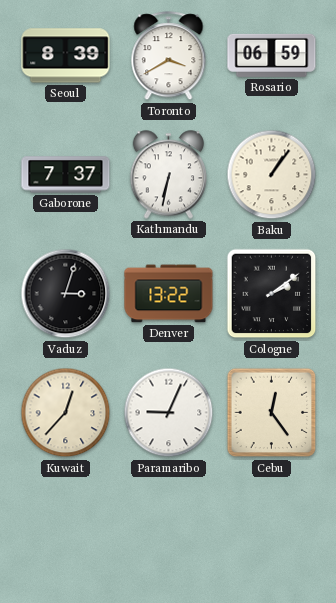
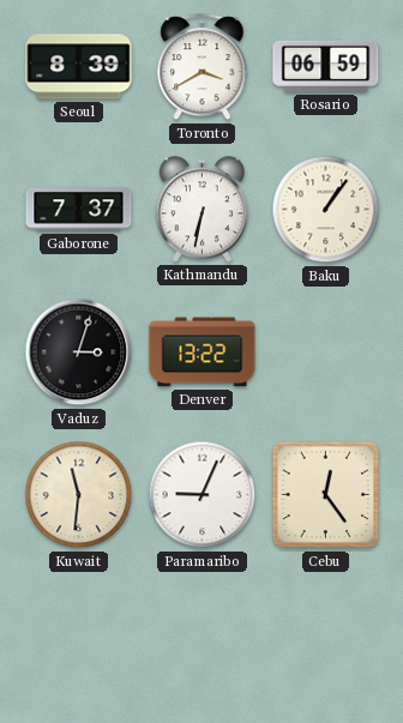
Cologne: 2:09 -> none
Kuwait: 12:37 -> 11:31
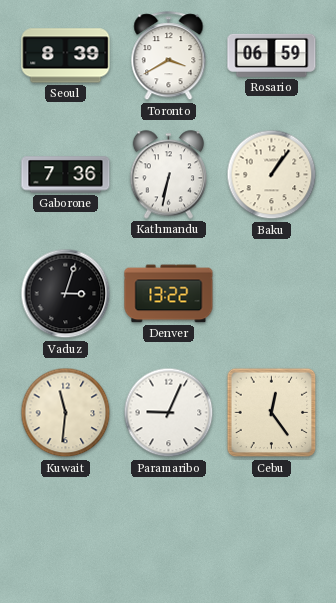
Gaborone: 7:37 -> 7:36
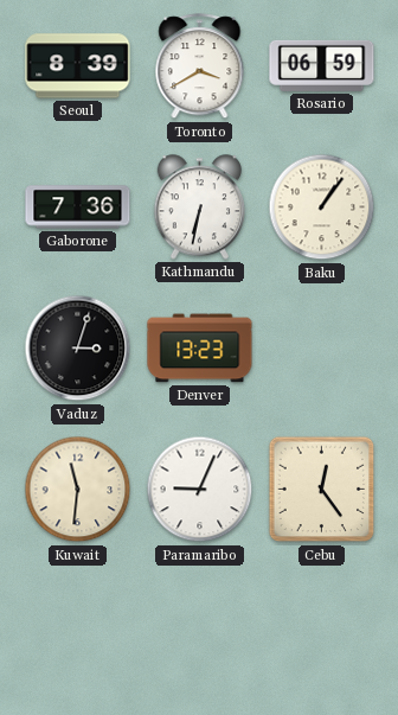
Denver: 13:22 -> 13:23
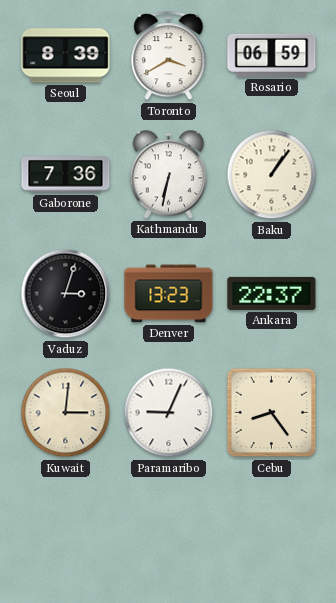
Ankara: none -> 22:37
Kuwait: 11:31 -> 3:01
Cebu: 12:24 -> 8:24
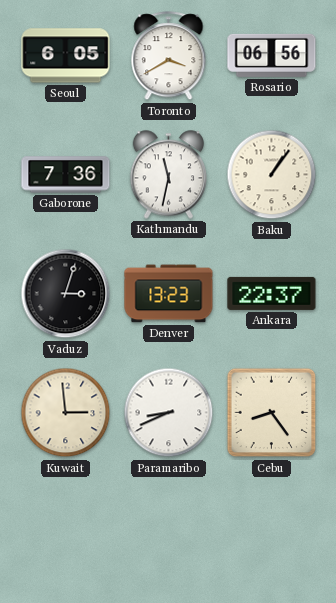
Seoul: 8:39 -> 6:05
Rosario: 06:59 -> 06:56
Kathmandu: 6:32 -> 11:32
Kuwait: 3:01 -> 2:59
Paramaribo: 9:04 -> 8:41
